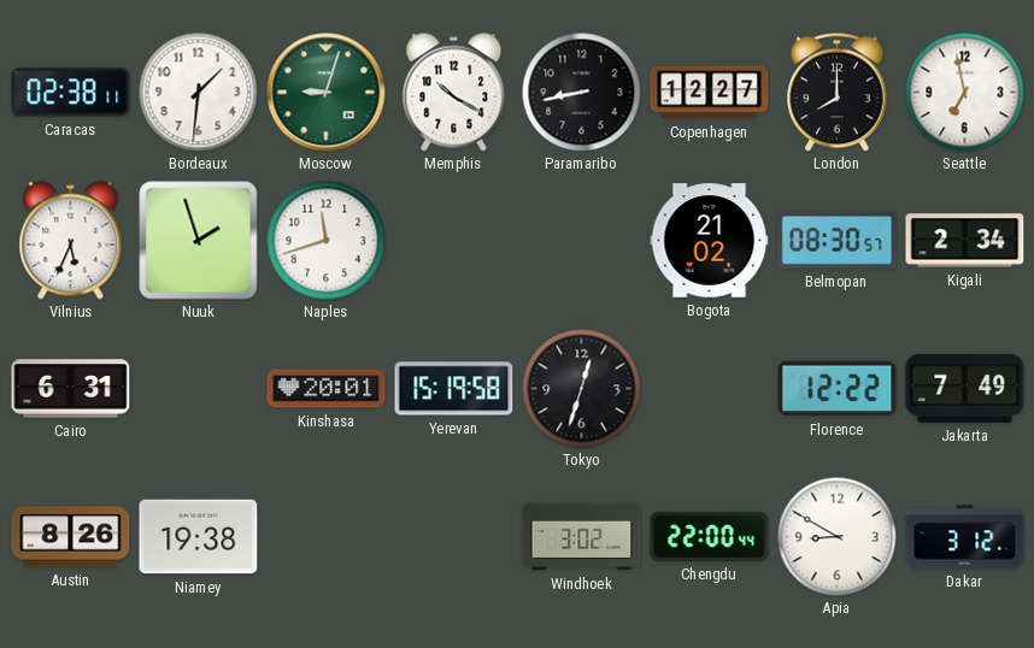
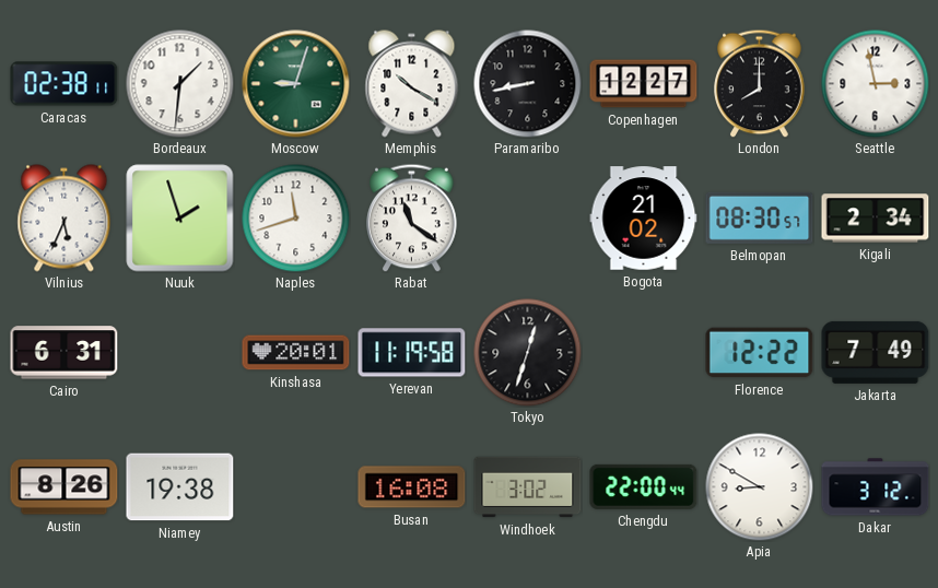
Seattle: 6:58 -> 2:58
Rabat: none -> 11:21
Yerevan: 15:19 -> 11:19
Busan: none -> 16:08
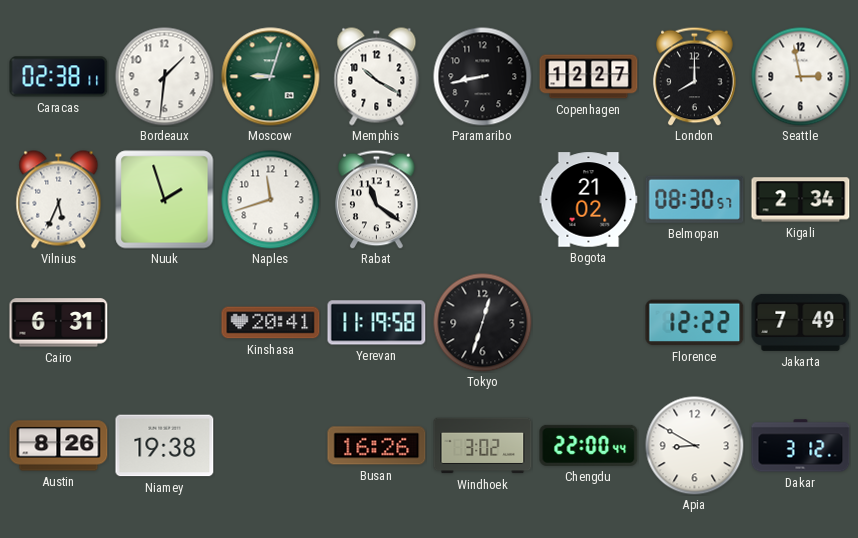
Kinshasa: 20:01 -> 20:41
Busan: 16:08 -> 16:26
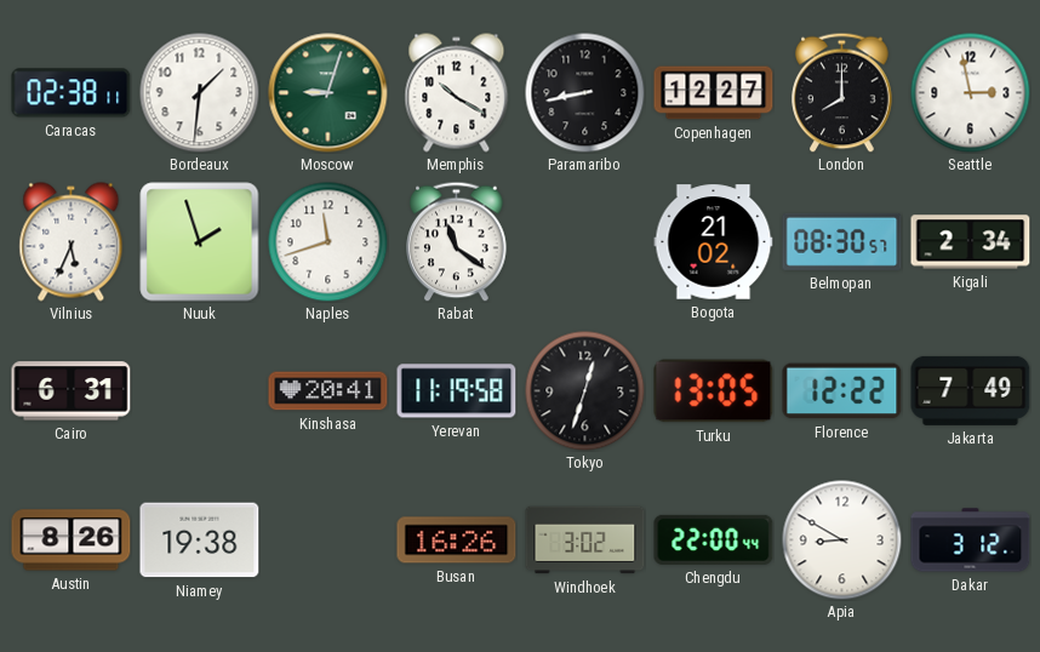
Turku: none -> 13:05
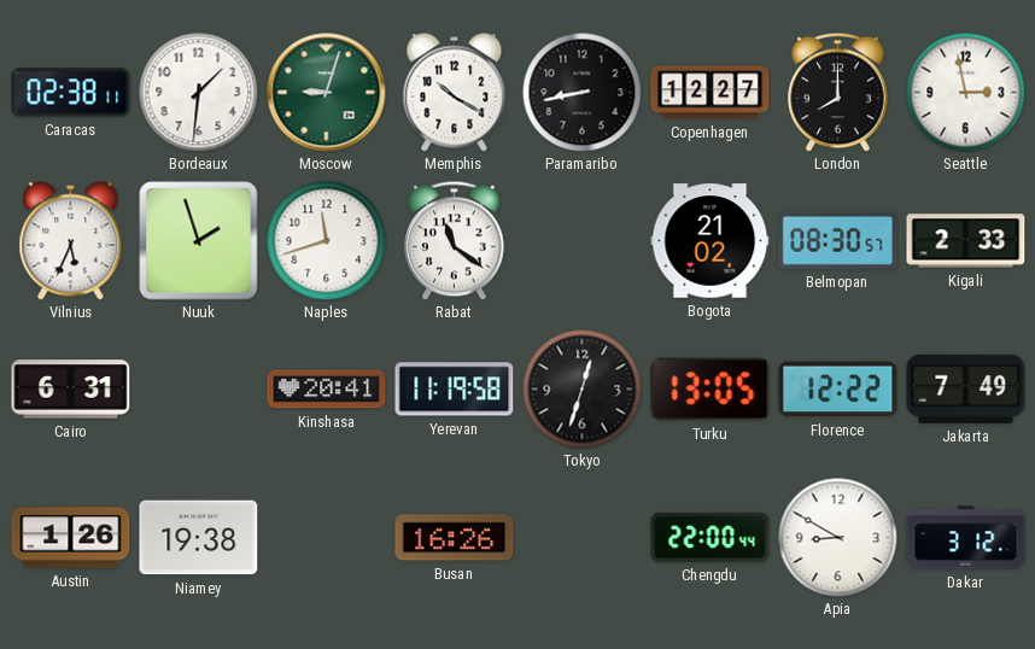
Kigali: 2:34 -> 2:33
Austin: 8:26 -> 1:26
Windhoek: 3:02 -> none
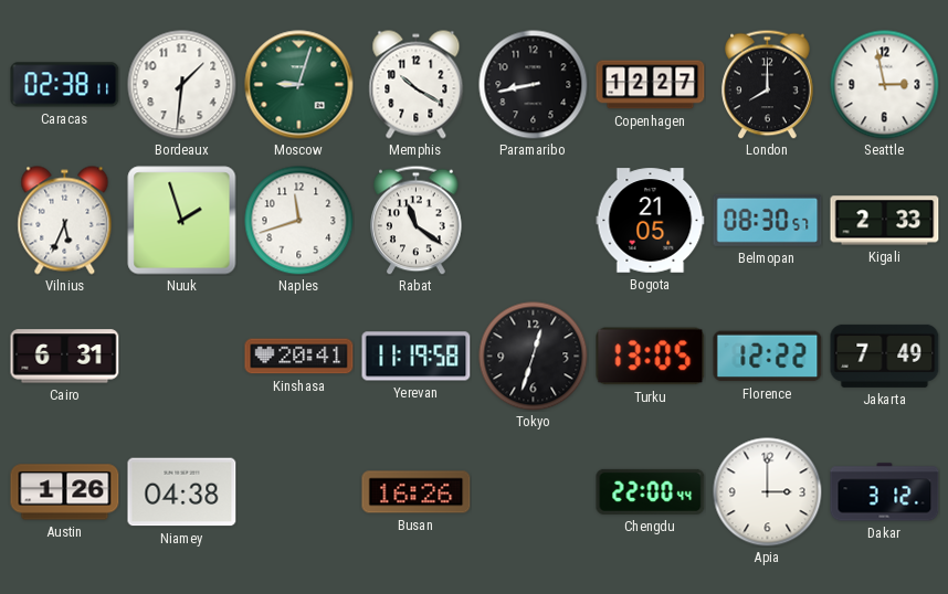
Bogota: 21:02 -> 21:05
Niamey: 19:38 -> 04:38
Apia: 8:50 -> 3:00
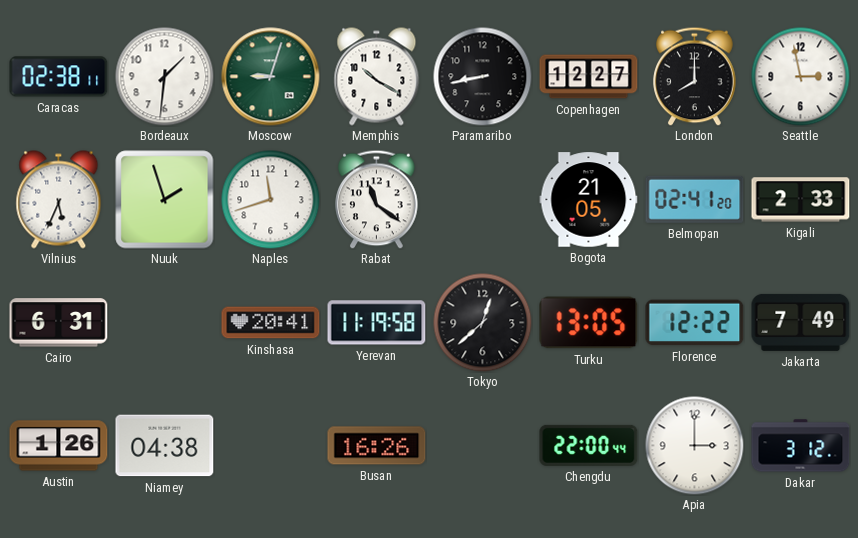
Belmopan: 08:30 -> 02:41
Tokyo: 12:33 -> 12:38
